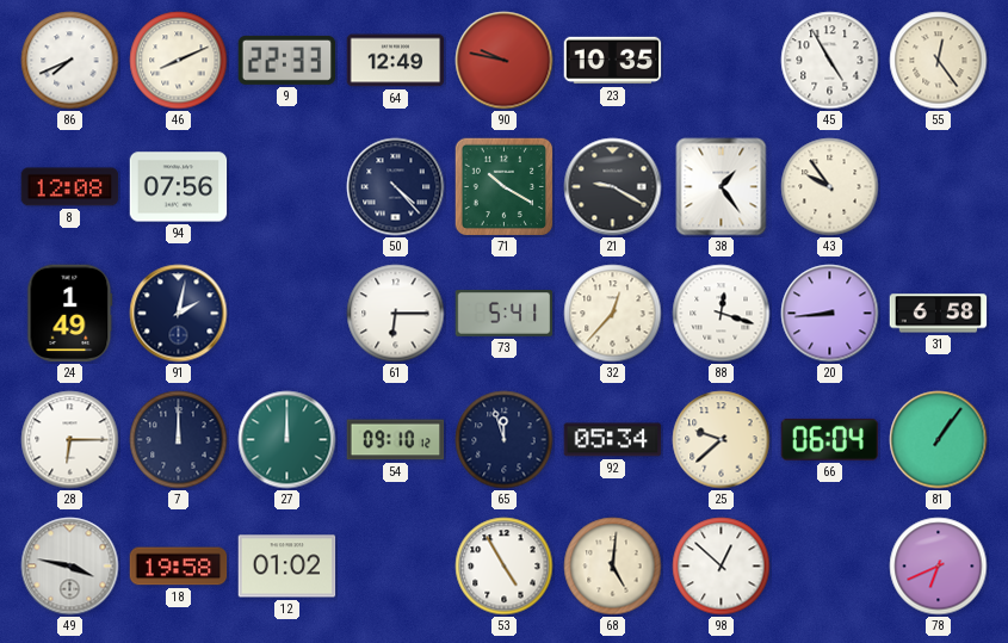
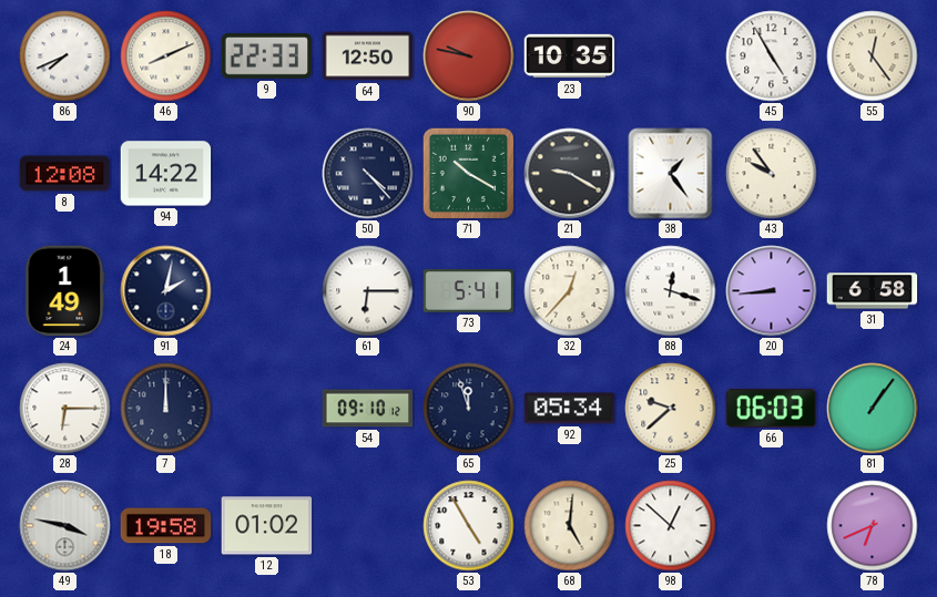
64: 12:49 -> 12:50
94: 07:56 -> 14:22
27: 12:00 -> none
66: 06:04 -> 06:03
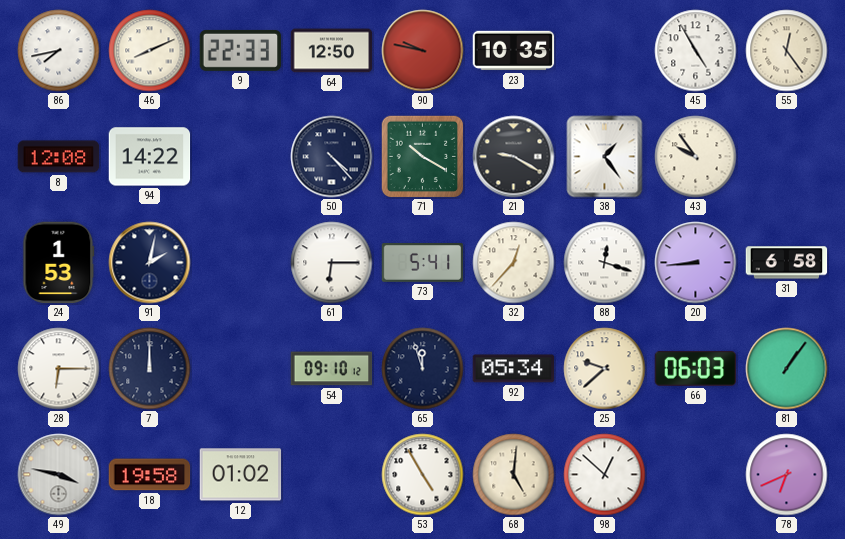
86: 7:41 -> 7:43
24: 1:49 -> 1:53
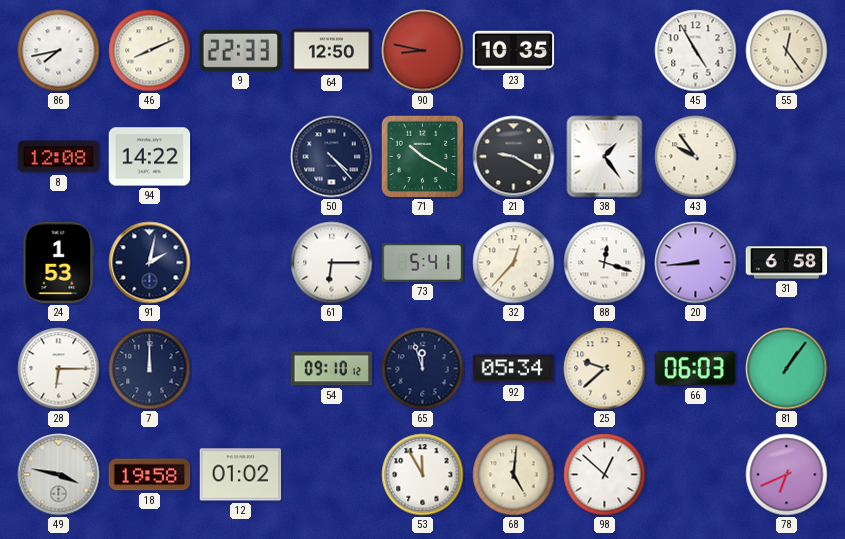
90: 9:47 -> 8:47
53: 4:55 -> 11:55
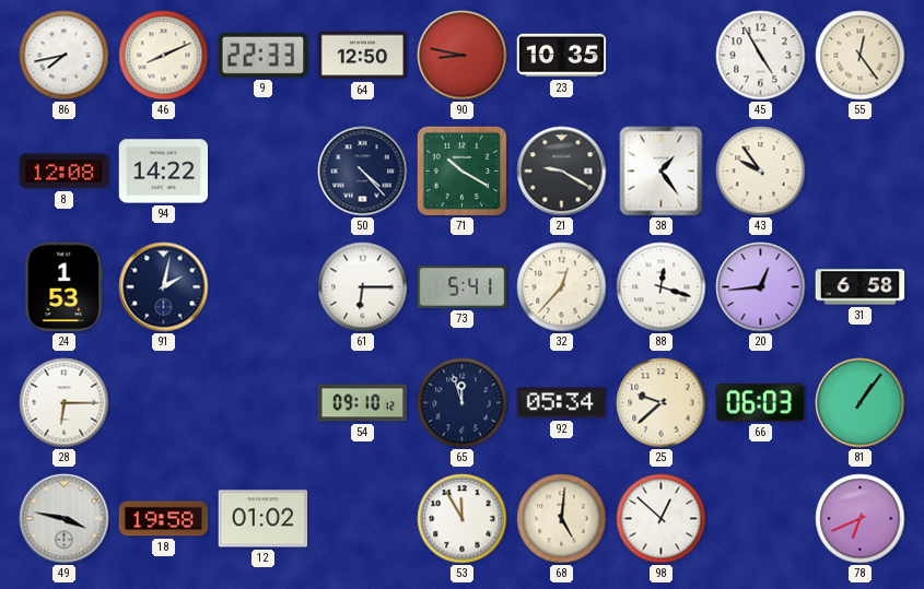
20: 8:44 -> 12:44
7: 12:00 -> none
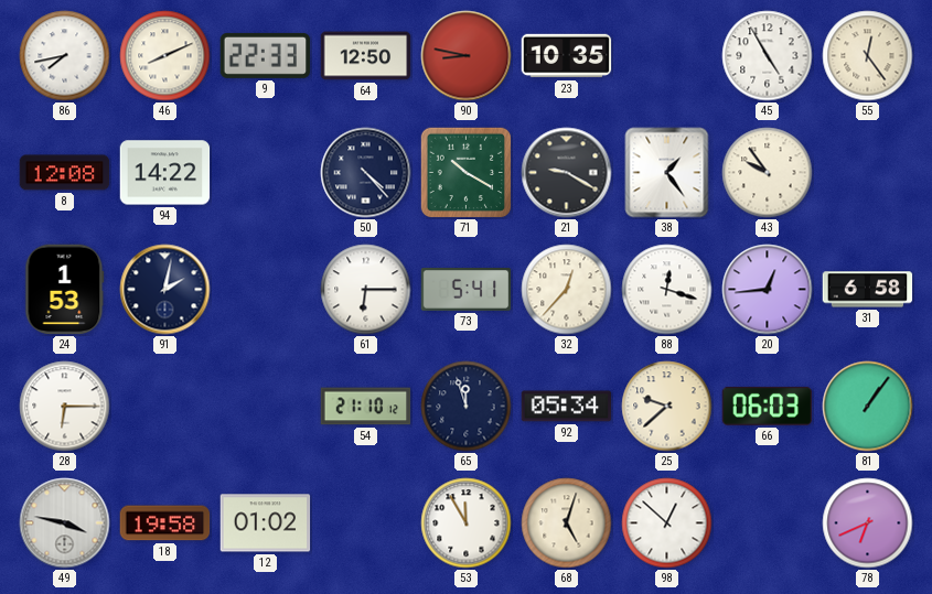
54: 09:10 -> 21:10
68: 5:01 -> 5:03
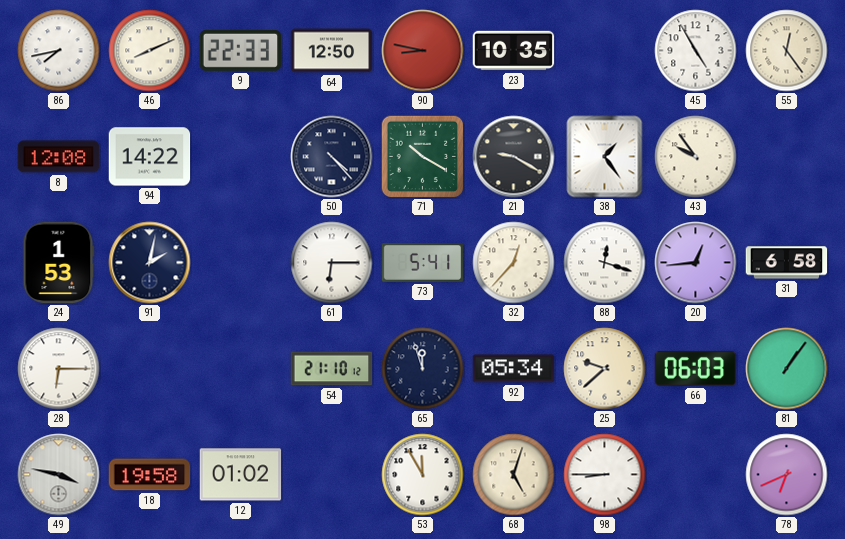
98: 12:52 -> 8:45
